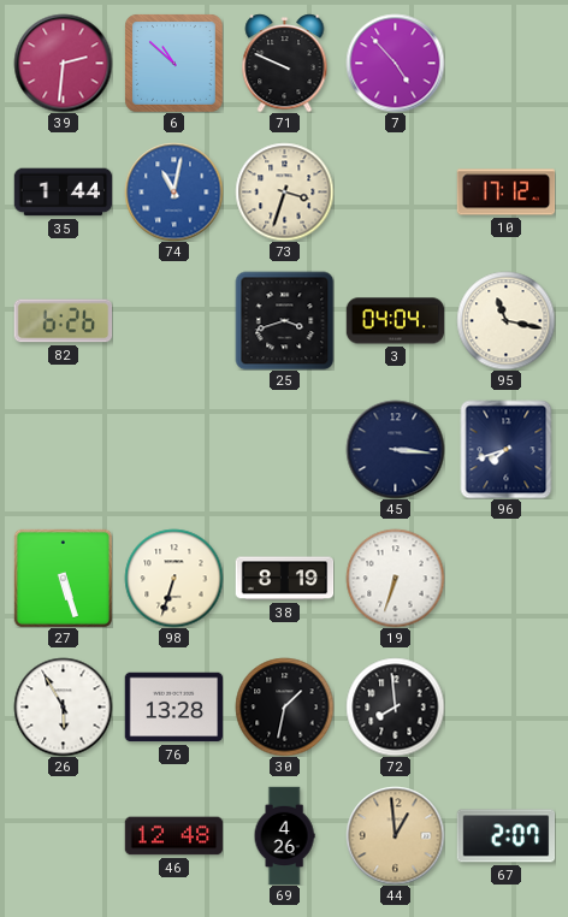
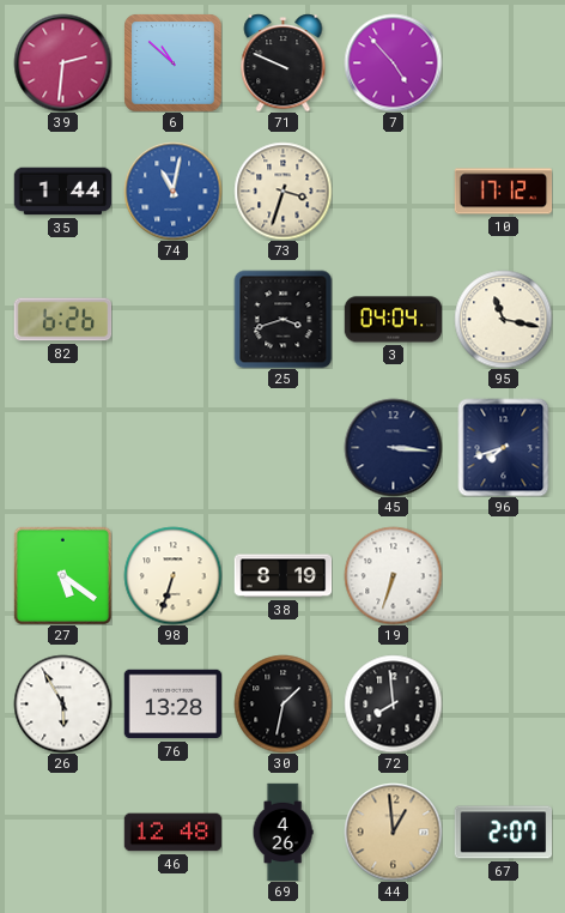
27: 5:27 -> 5:21
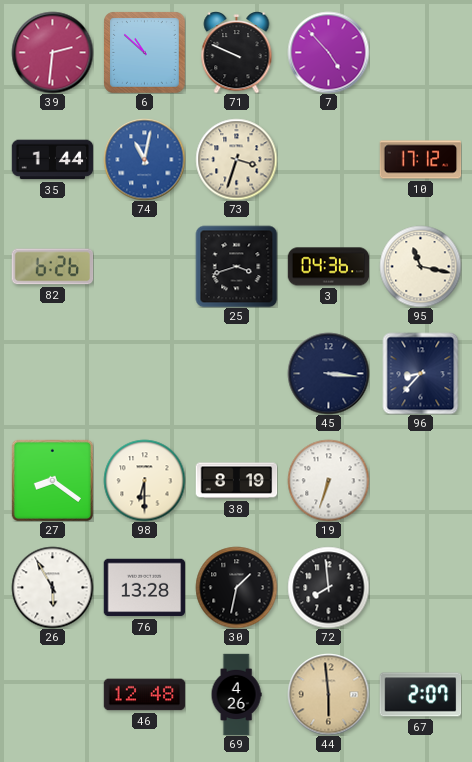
3: 04:04 -> 04:36
96: 7:42 -> 8:37
27: 5:21 -> 8:21
98: 6:33 -> 6:30
44: 12:59 -> 5:59
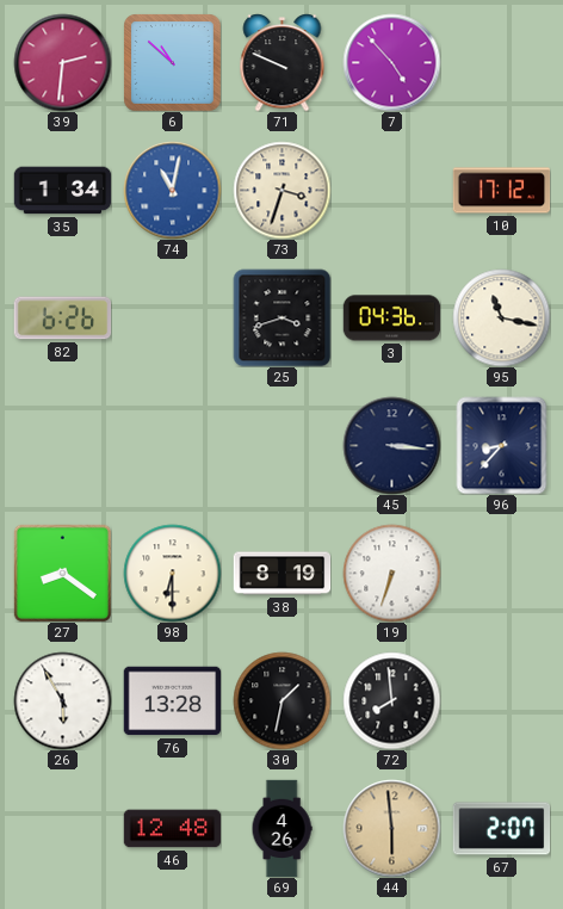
35: 1:44 -> 1:34
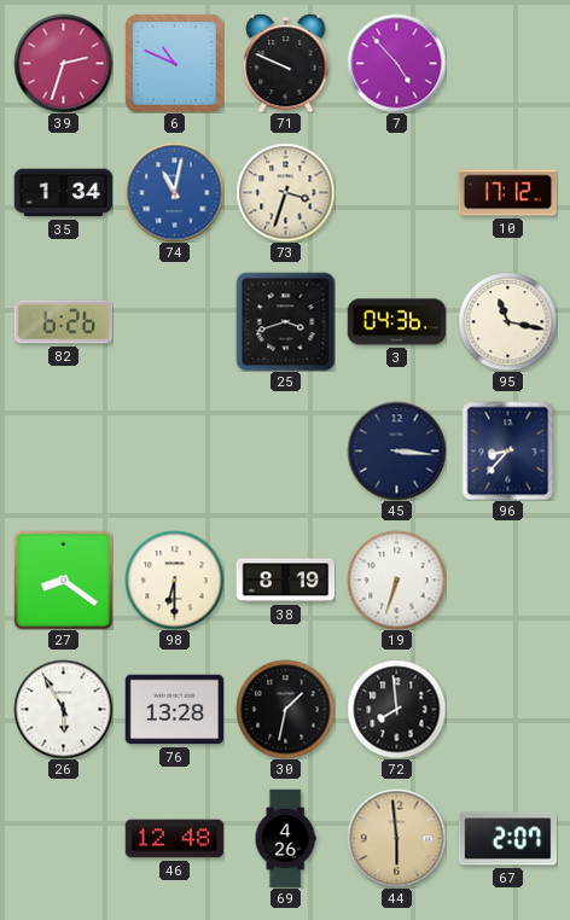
39: 2:31 -> 2:33
6: 10:52 -> 10:49
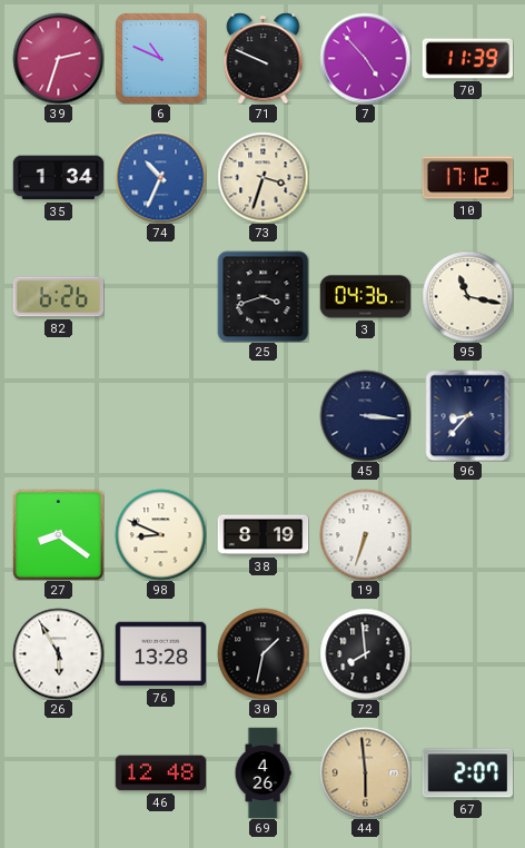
70: none -> 11:39
74: 11:02 -> 10:34
98: 6:30 -> 8:49
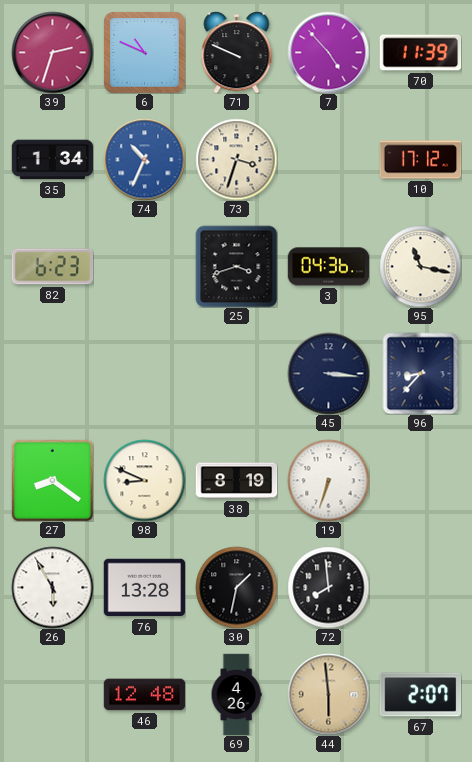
82: 6:26 -> 6:23
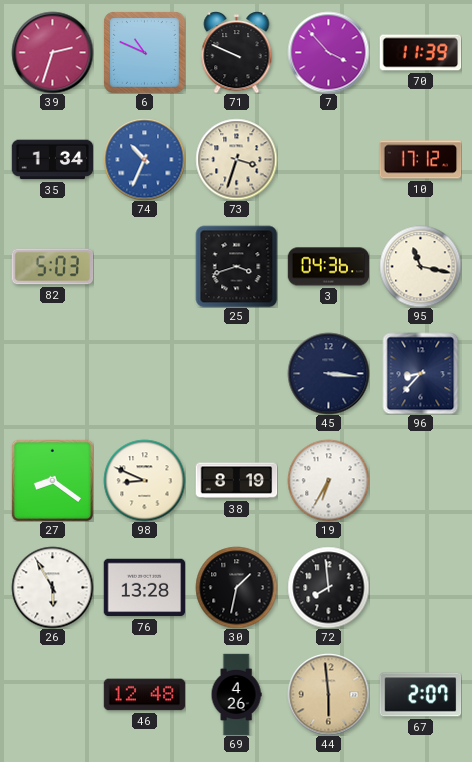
7: 4:53 -> 3:53
82: 6:23 -> 5:03
19: 6:33 -> 6:35
